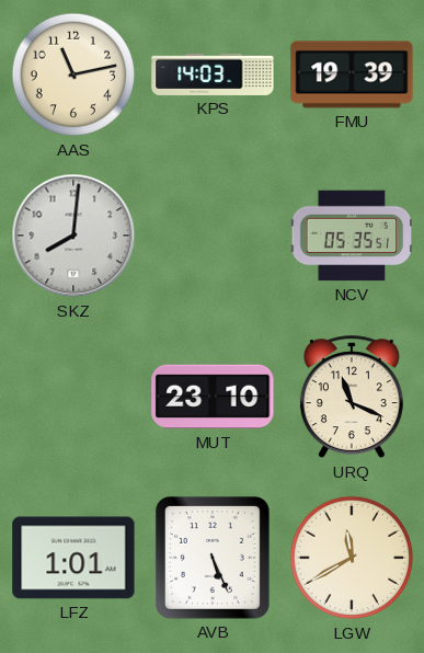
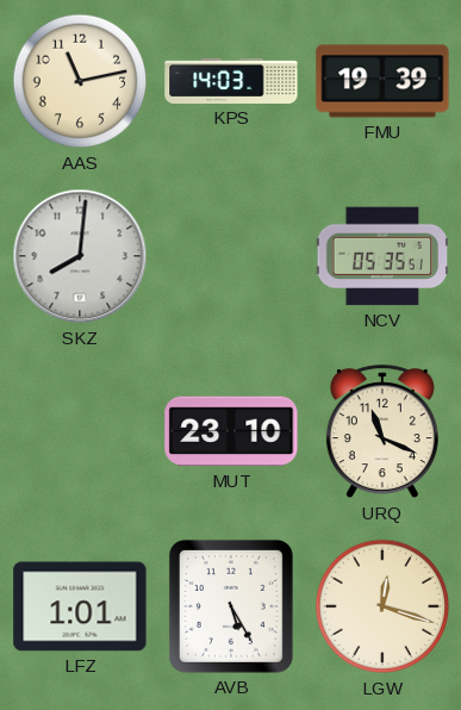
AVB: 5:26 -> 5:25
LGW: 11:40 -> 12:18
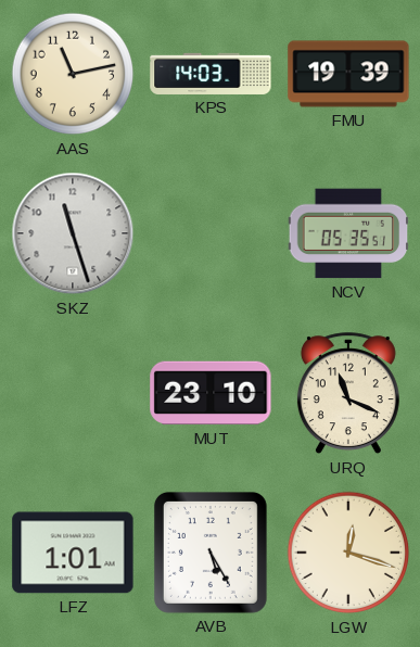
SKZ: 8:01 -> 11:27
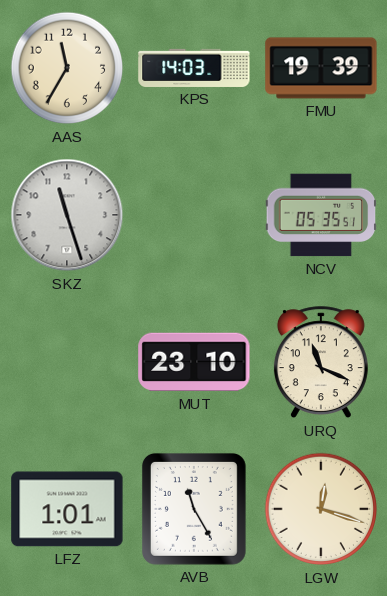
AAS: 11:13 -> 11:35
AVB: 5:25 -> 11:25
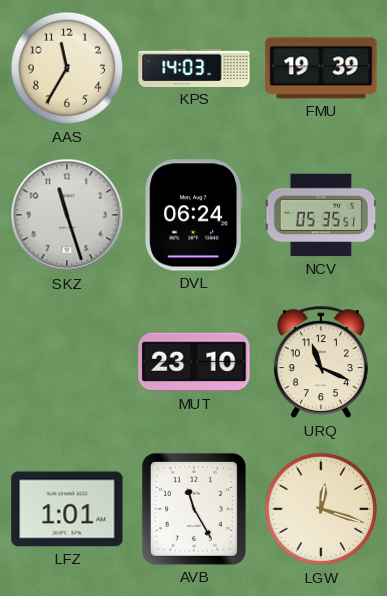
DVL: none -> 06:24
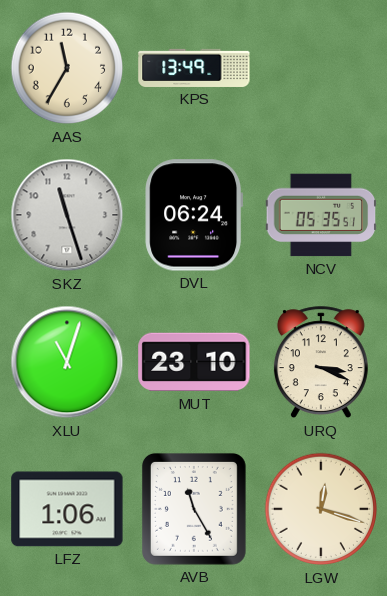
KPS: 14:03 -> 13:49
FMU: 19:39 -> none
XLU: none -> 11:03
URQ: 11:19 -> 3:19
LFZ: 1:01 -> 1:06
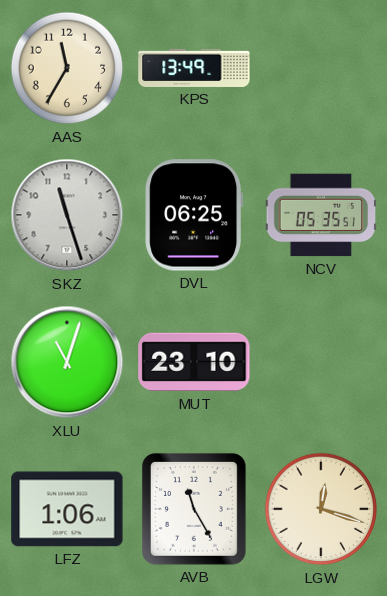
DVL: 06:24 -> 06:25
URQ: 3:19 -> none
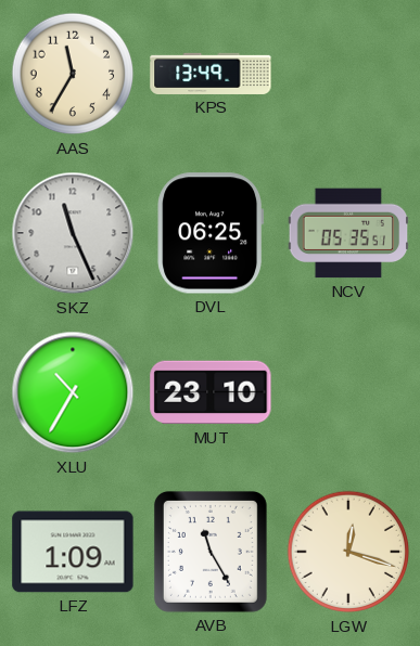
SKZ: 11:27 -> 11:26
XLU: 11:03 -> 10:35
LFZ: 1:06 -> 1:09
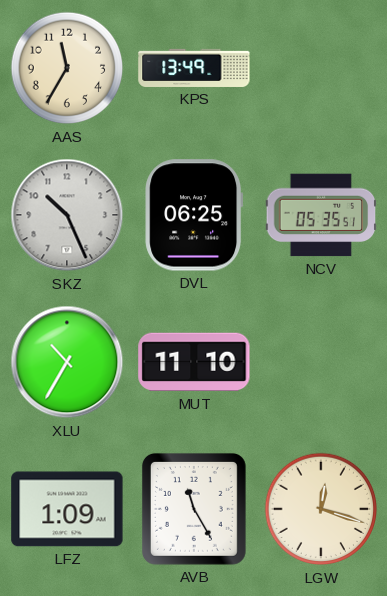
SKZ: 11:26 -> 10:26
MUT: 23:10 -> 11:10
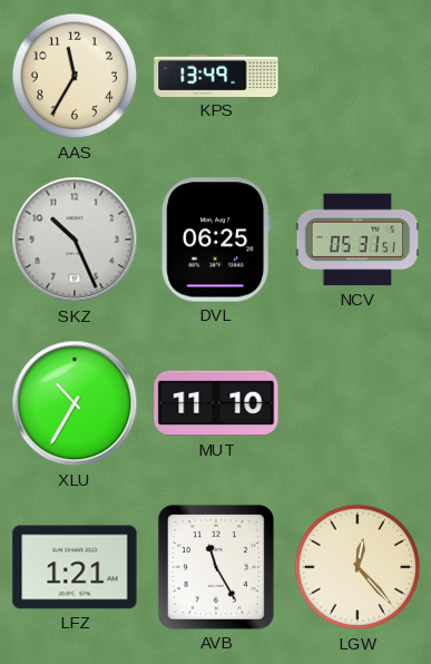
NCV: 05:35 -> 05:31
LFZ: 1:09 -> 1:21
LGW: 12:18 -> 12:23
